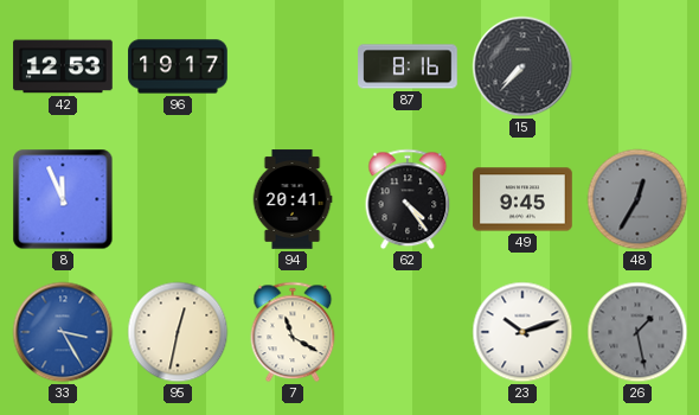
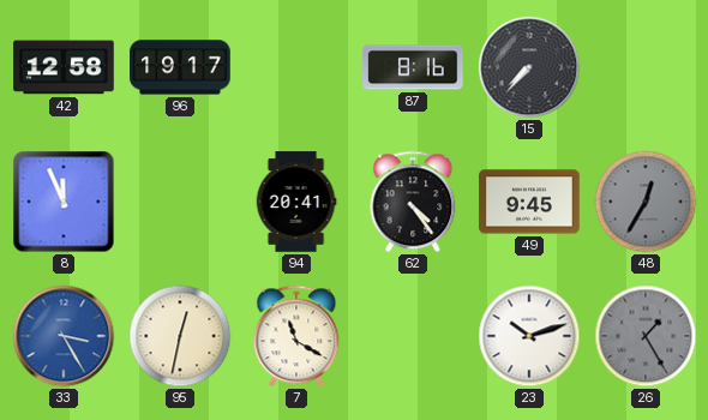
42: 12:53 -> 12:58
26: 1:28 -> 1:25
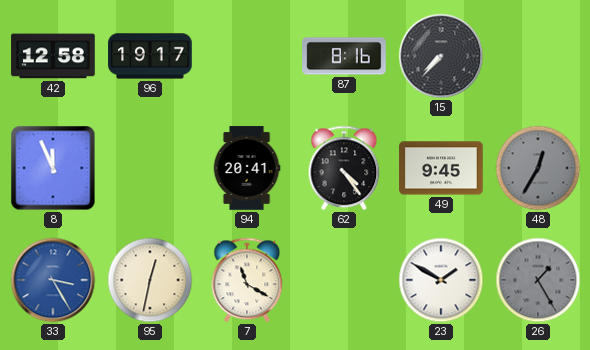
23: 10:12 -> 1:50
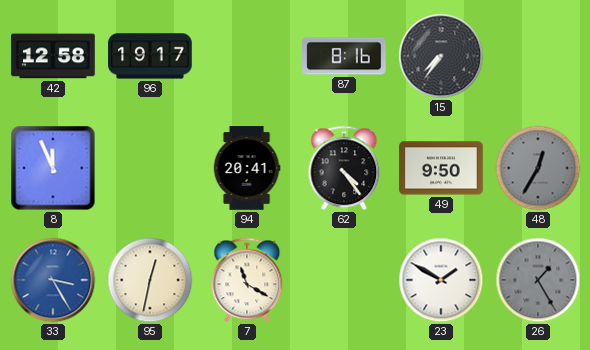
15: 7:37 -> 7:36
49: 9:45 -> 9:50
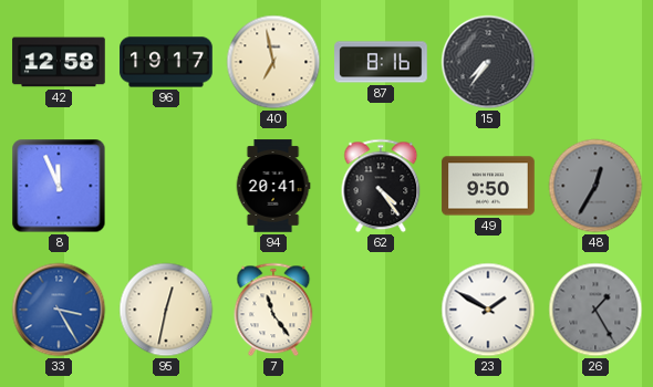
40: none -> 6:58
7: 11:20 -> 11:24
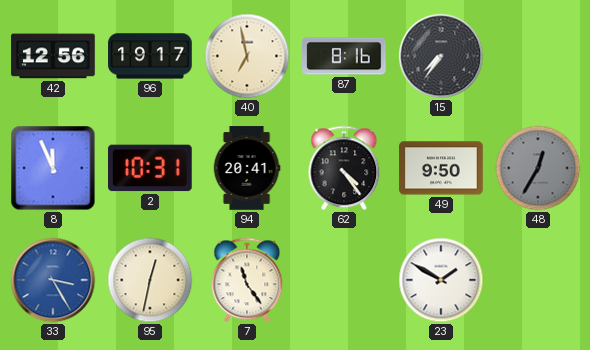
42: 12:58 -> 12:56
2: none -> 10:31
26: 1:25 -> none
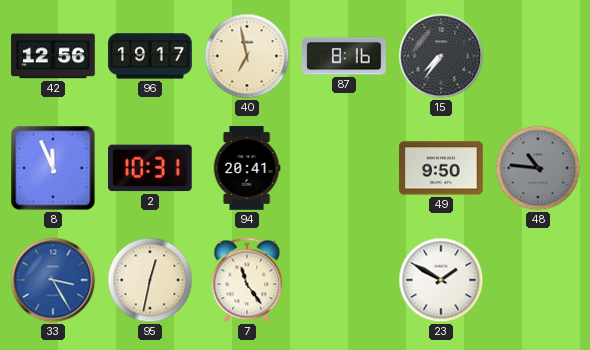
62: 4:24 -> none
48: 12:35 -> 10:46
